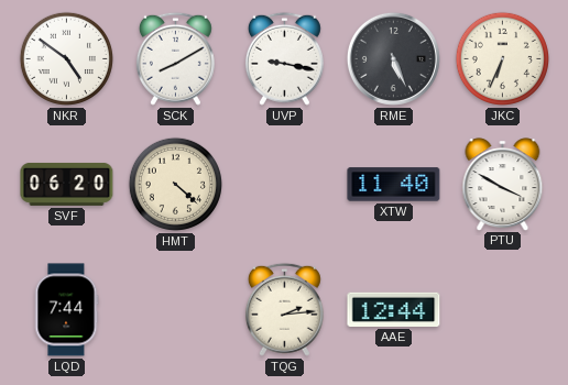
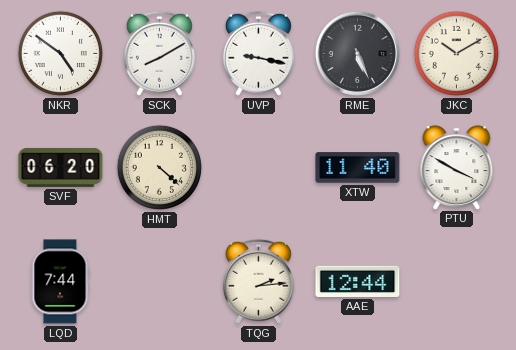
JKC: 6:34 -> 10:10
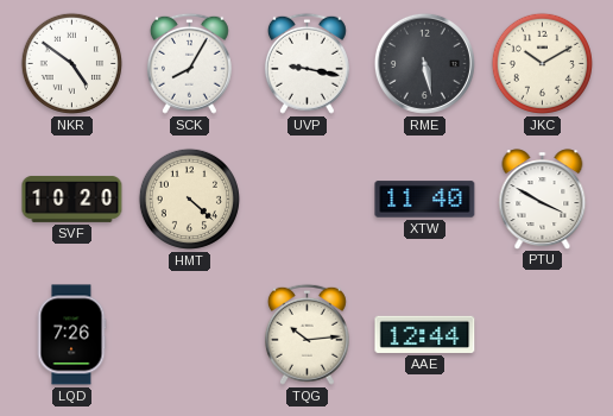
SCK: 8:10 -> 8:05
RME: 5:26 -> 5:28
SVF: 06:20 -> 10:20
LQD: 7:44 -> 7:26
TQG: 2:14 -> 10:14
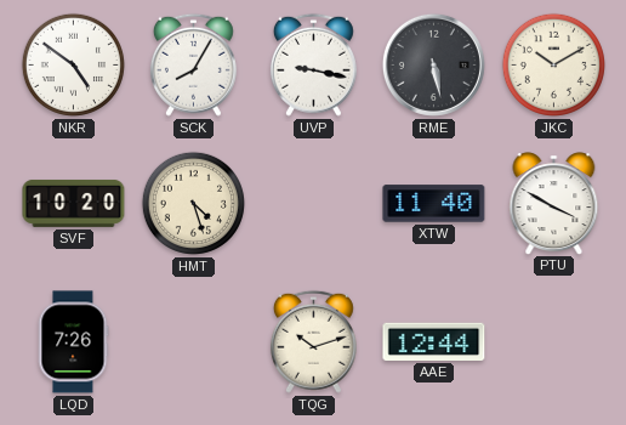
HMT: 4:22 -> 4:27
TQG: 10:14 -> 10:12
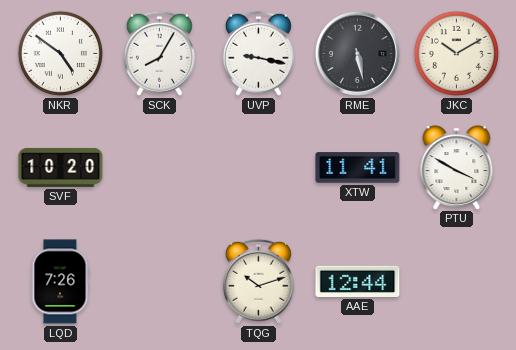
HMT: 4:27 -> none
XTW: 11:40 -> 11:41
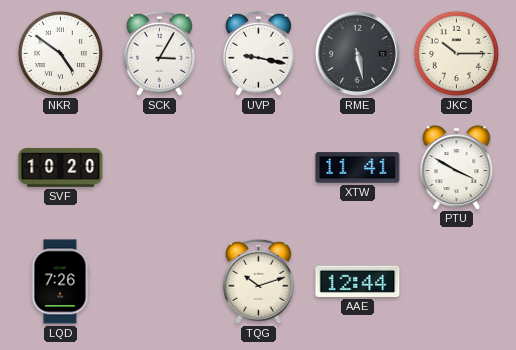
SCK: 8:05 -> 3:05
JKC: 10:10 -> 10:15
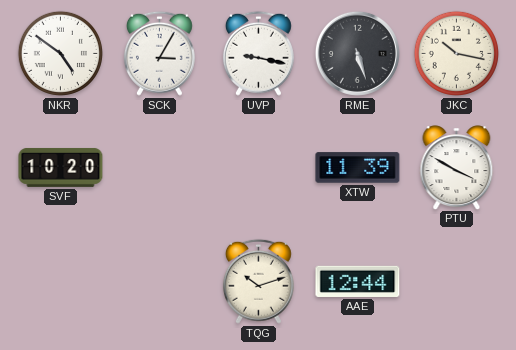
RME: 5:28 -> 5:27
JKC: 10:15 -> 10:17
XTW: 11:41 -> 11:39
LQD: 7:26 -> none
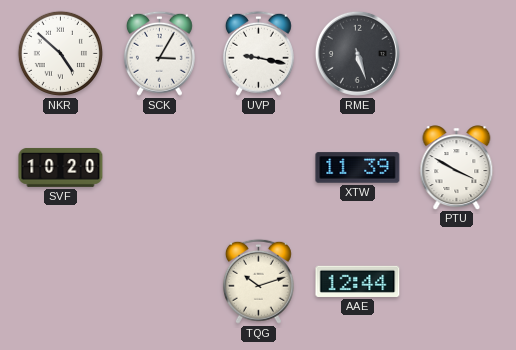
NKR: 4:51 -> 4:52
JKC: 10:17 -> none
